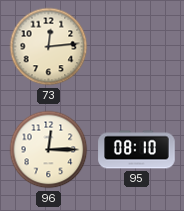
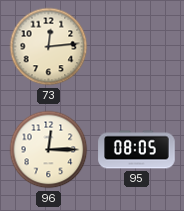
95: 08:10 -> 08:05
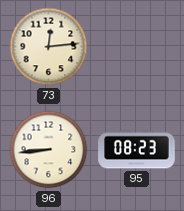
96: 12:15 -> 8:44
95: 08:05 -> 08:23
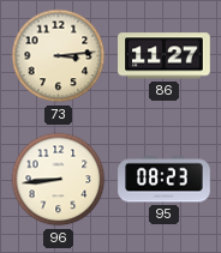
73: 12:14 -> 3:14
86: none -> 11:27
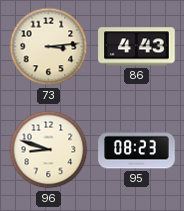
86: 11:27 -> 4:43
96: 8:44 -> 8:48
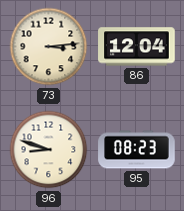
86: 4:43 -> 12:04
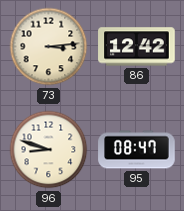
86: 12:04 -> 12:42
95: 08:23 -> 08:47
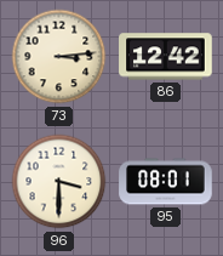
96: 8:48 -> 3:30
95: 08:47 -> 08:01
